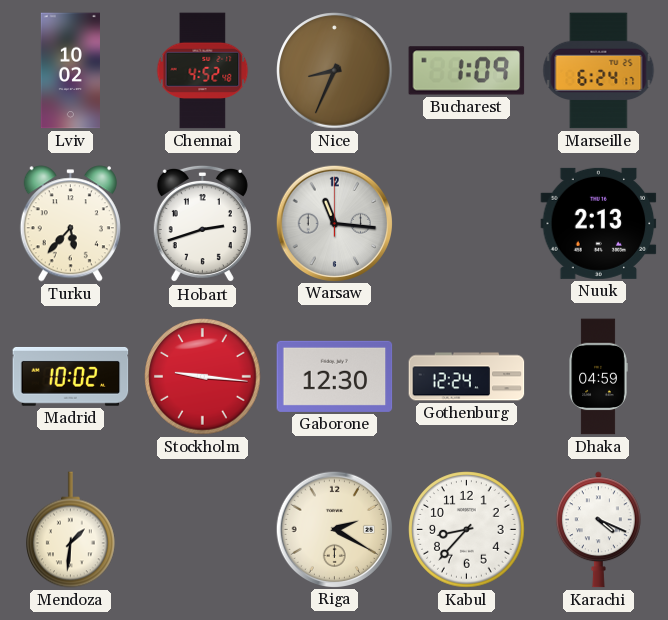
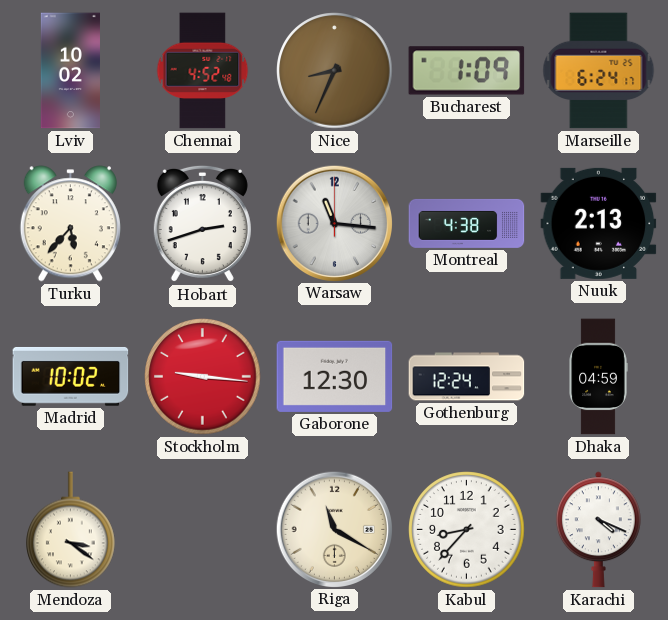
Montreal: none -> 4:38
Mendoza: 1:31 -> 3:21
Riga: 2:20 -> 11:20
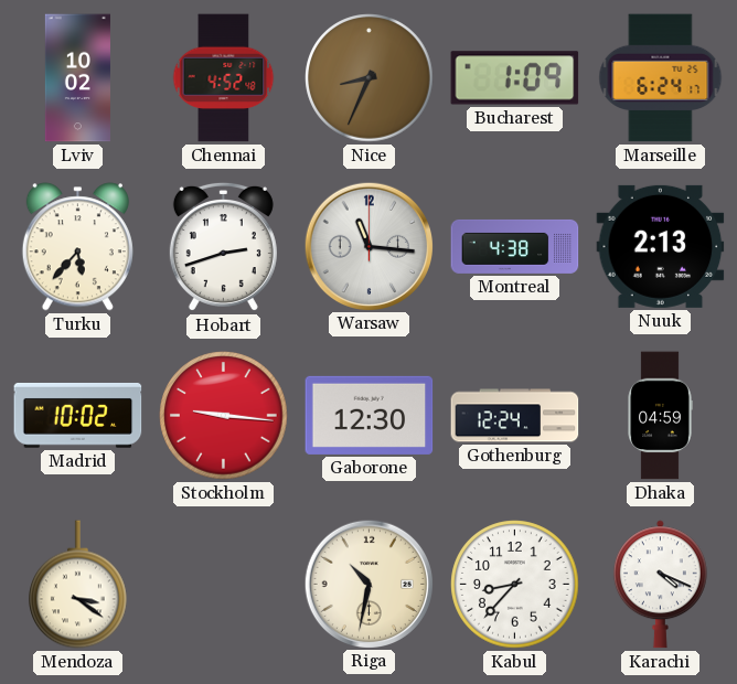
Riga: 11:20 -> 10:32
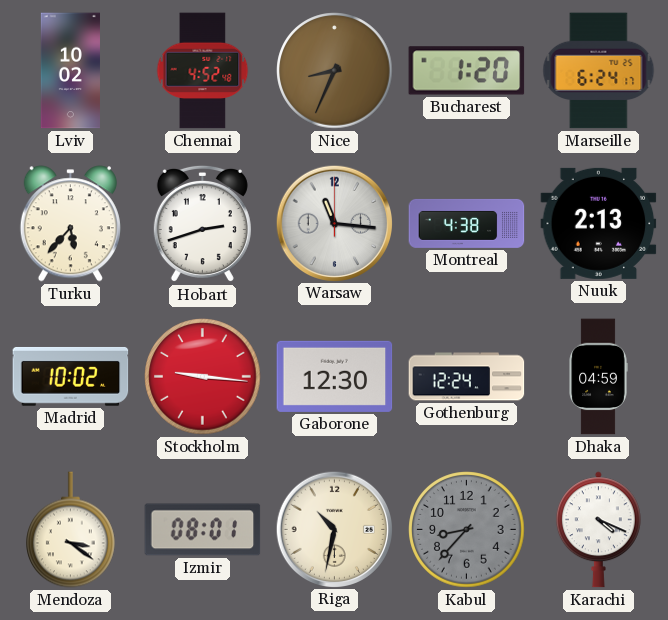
Bucharest: 1:09 -> 1:20
Izmir: none -> 08:01
Kabul dial: white -> grey
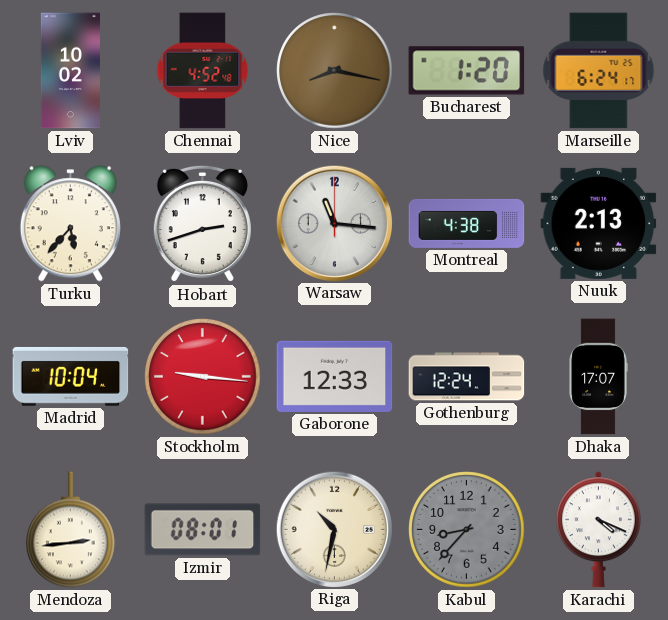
Nice: 8:34 -> 8:17
Madrid: 10:02 -> 10:04
Gaborone: 12:30 -> 12:33
Dhaka: 04:59 -> 17:07
Mendoza: 3:21 -> 2:44
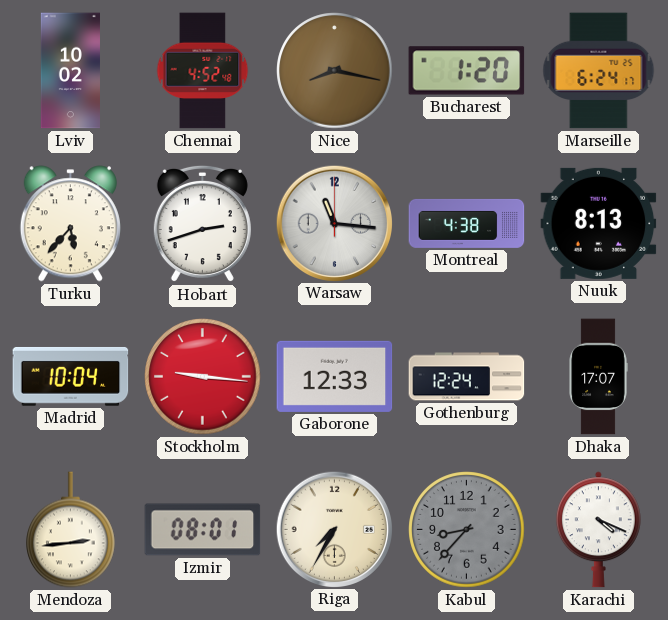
Nuuk: 2:13 -> 8:13
Riga: 10:32 -> 7:35
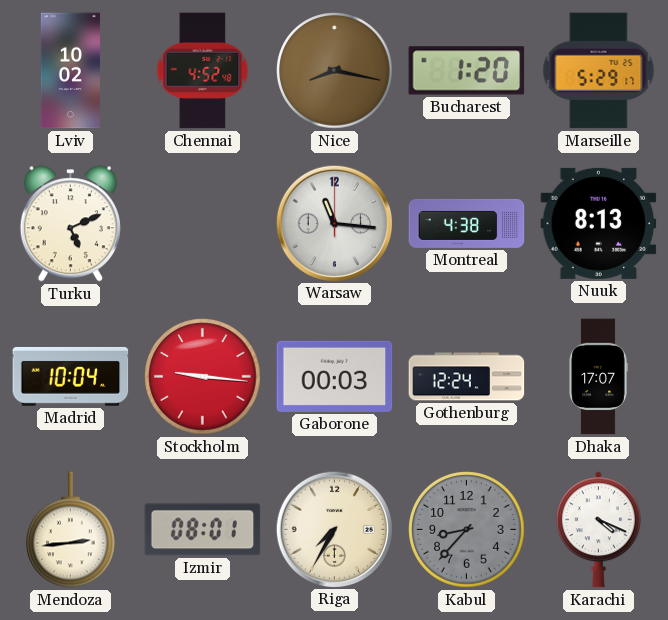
Marseille: 6:24 -> 5:29
Turku: 5:37 -> 5:11
Hobart: 2:42 -> none
Gaborone: 12:33 -> 00:03
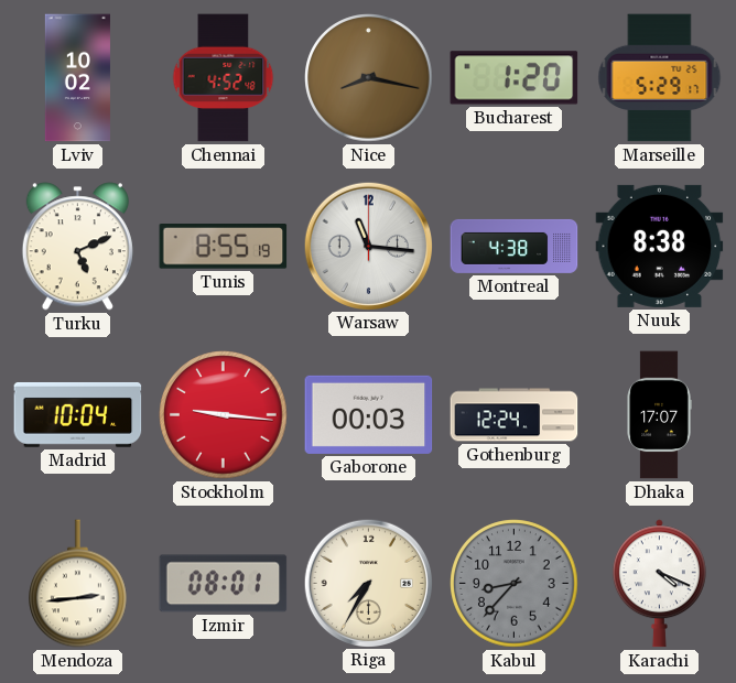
Tunis: none -> 8:55
Nuuk: 8:13 -> 8:38
